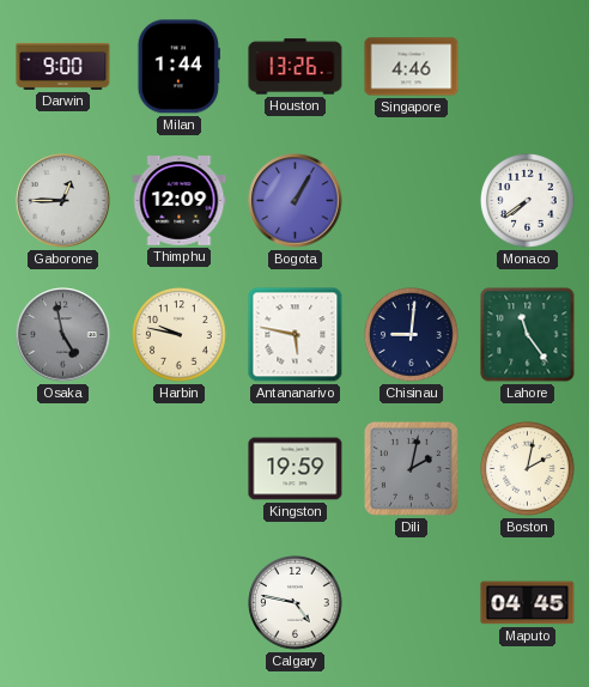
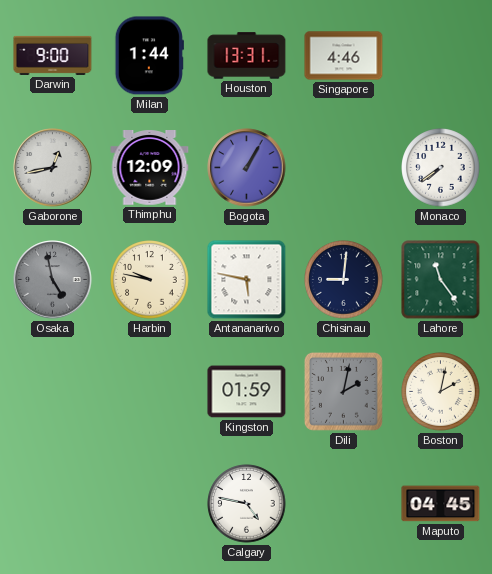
Houston: 13:26 -> 13:31
Gaborone: 12:45 -> 12:43
Kingston: 19:59 -> 01:59
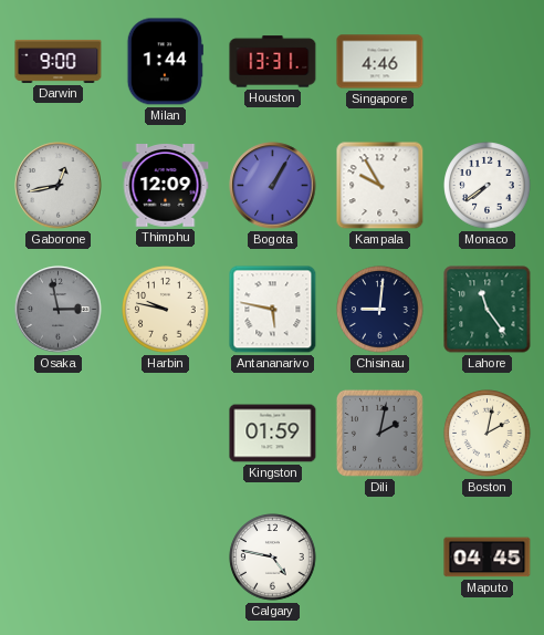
Kampala: none -> 9:55
Osaka: 4:58 -> 2:58
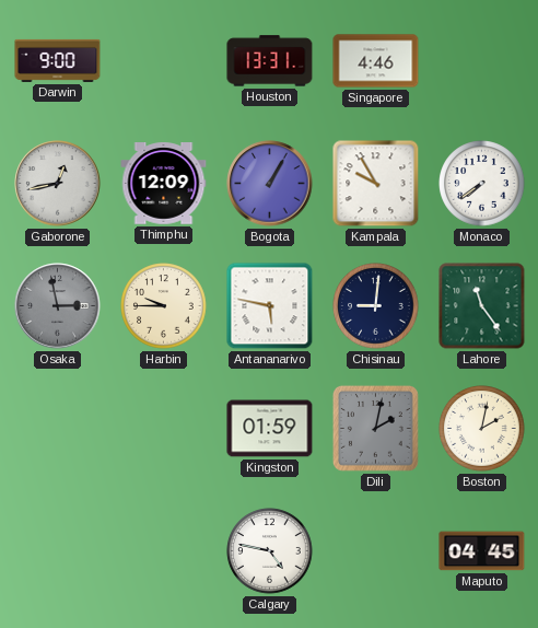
Milan: 1:44 -> none
Harbin: 9:47 -> 9:45
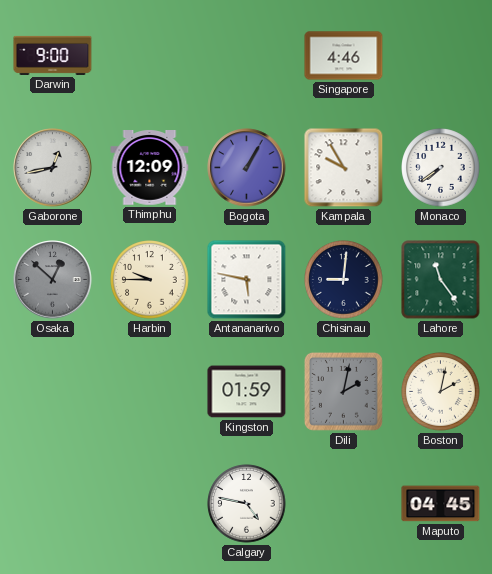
Houston: 13:31 -> none
Osaka: 2:58 -> 12:52
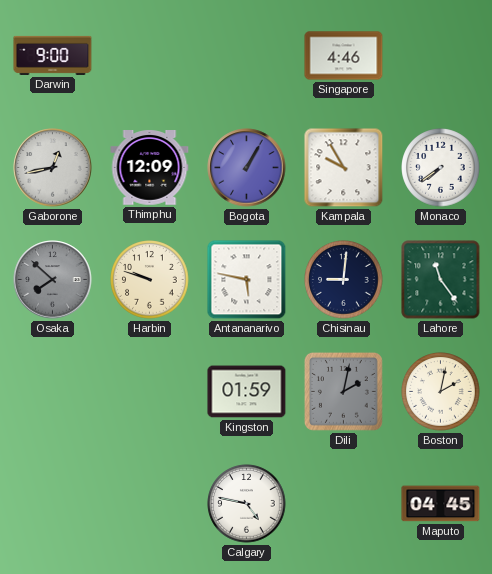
Osaka: 12:52 -> 7:52
Harbin: 9:45 -> 9:48
